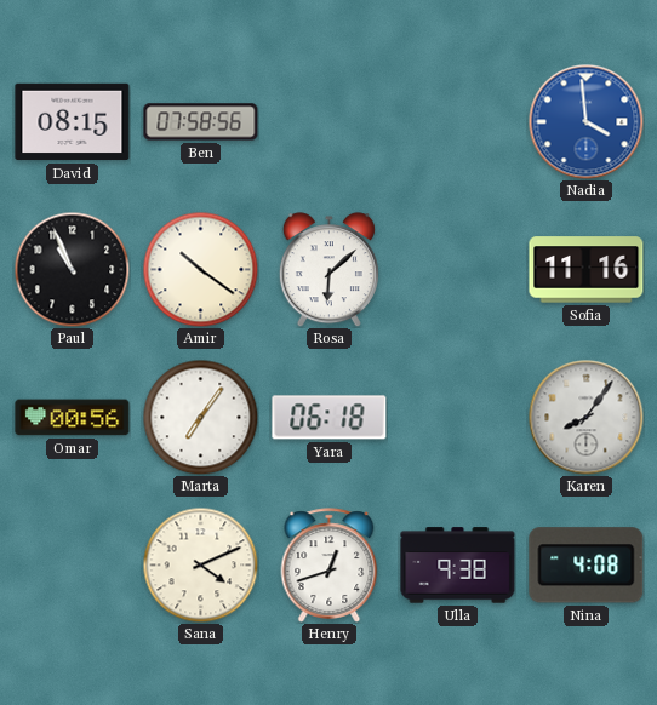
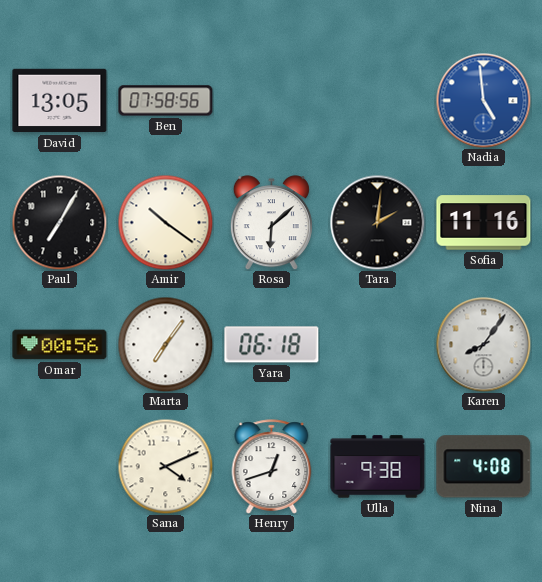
David: 08:15 -> 13:05
Nadia: 3:59 -> 4:59
Paul: 10:56 -> 7:05
Tara: none -> 2:01
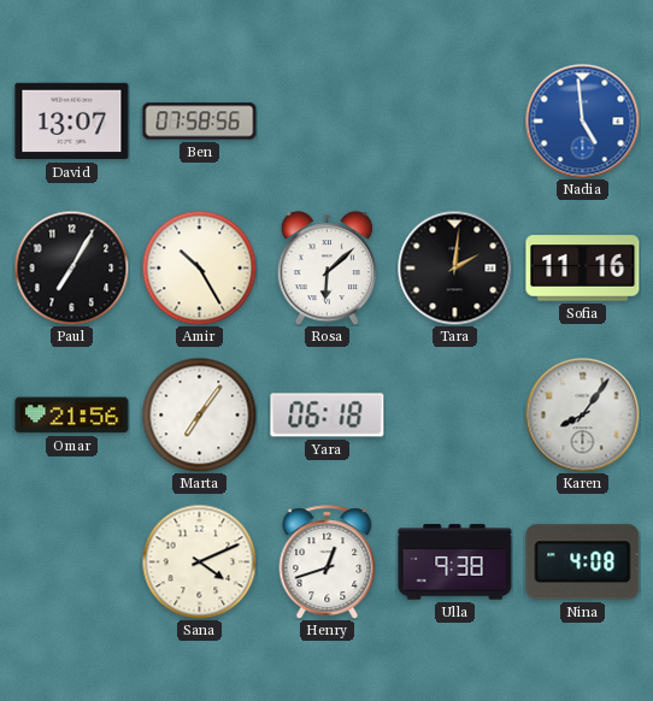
David: 13:05 -> 13:07
Amir: 10:21 -> 10:25
Omar: 00:56 -> 21:56
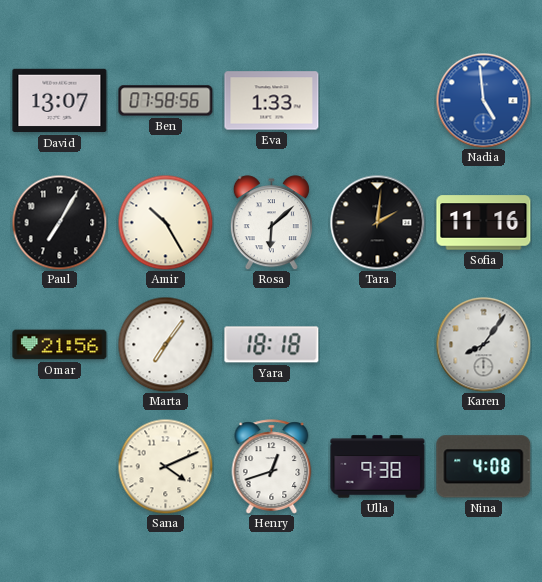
Eva: none -> 1:33
Yara: 06:18 -> 18:18
